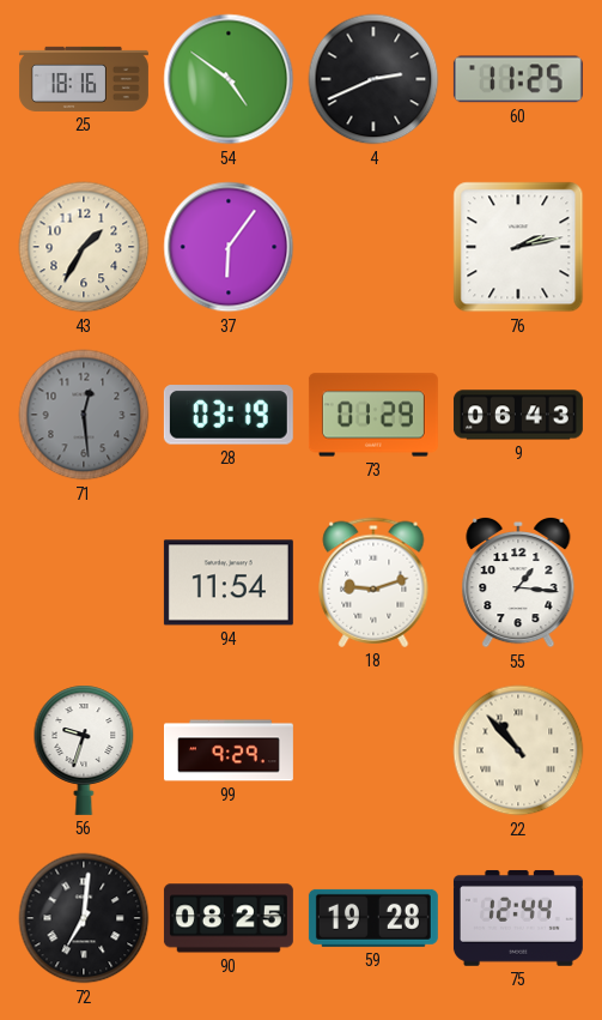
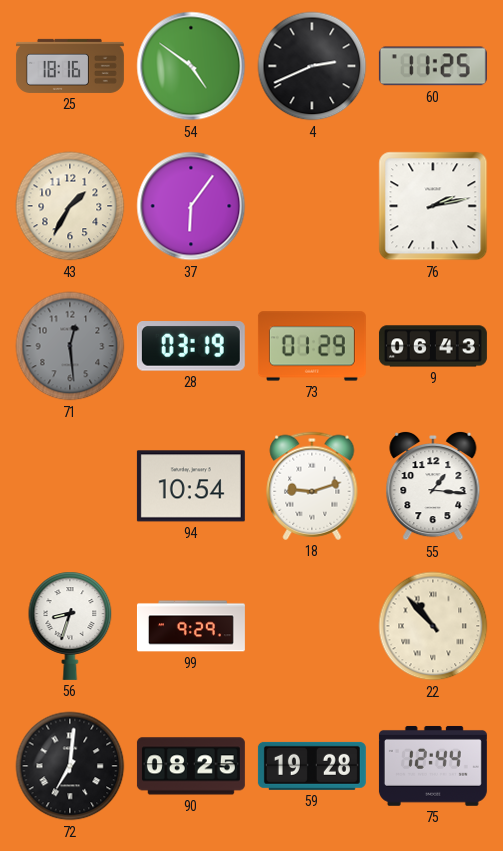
94: 11:54 -> 10:54
56: 9:33 -> 8:33
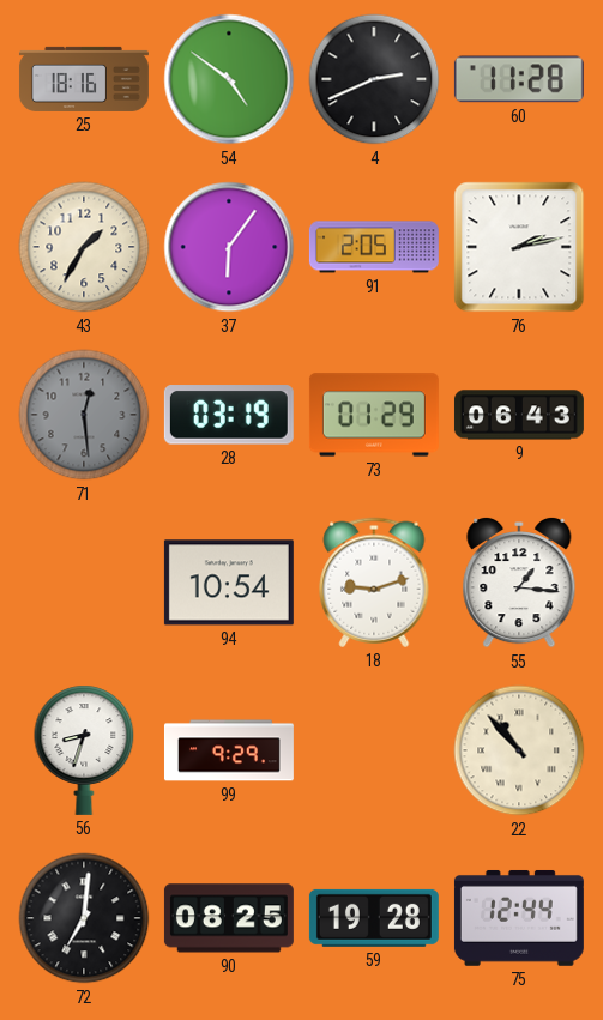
60: 11:25 -> 11:28
91: none -> 2:05
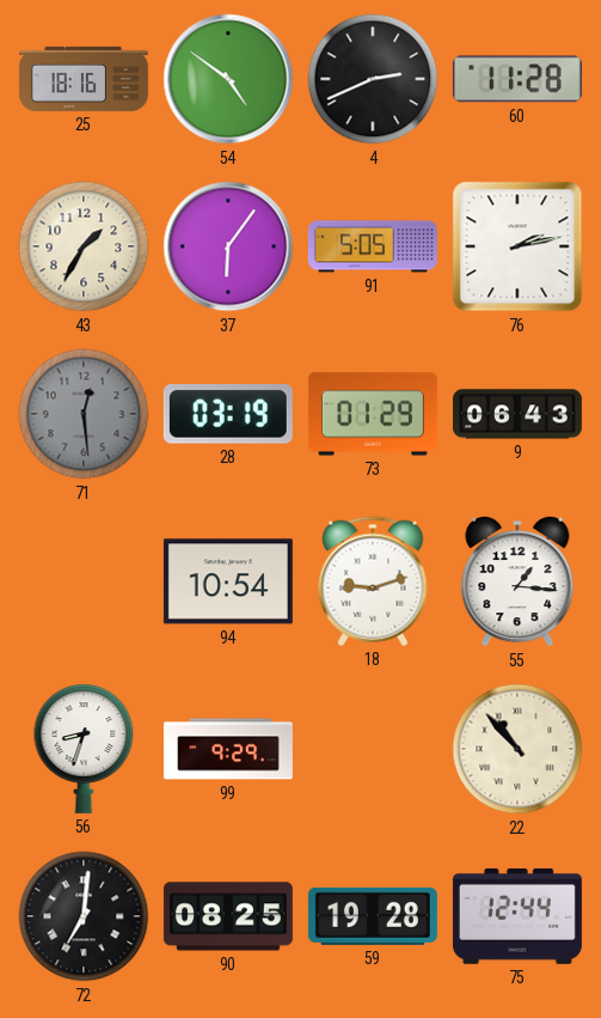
91: 2:05 -> 5:05
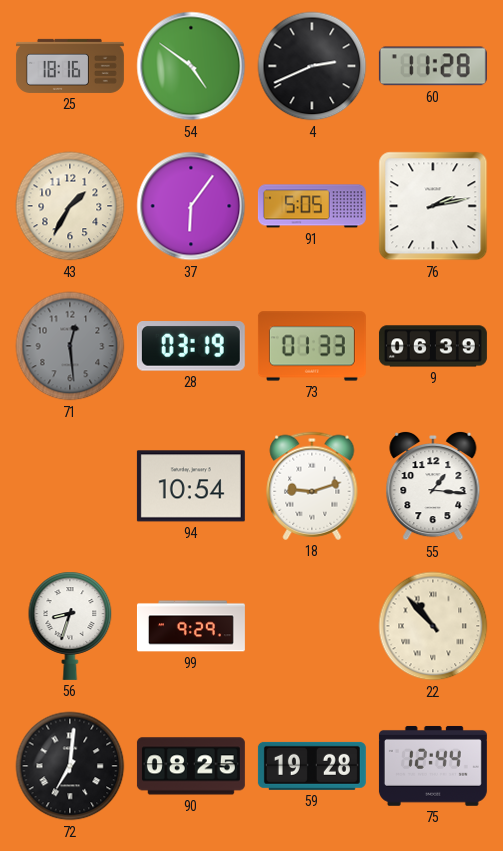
73: 01:29 -> 01:33
9: 06:43 -> 06:39
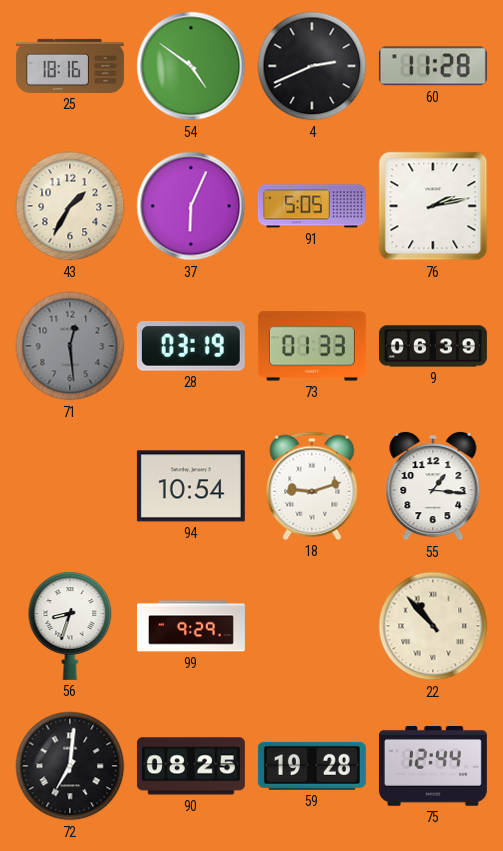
37: 6:06 -> 6:04
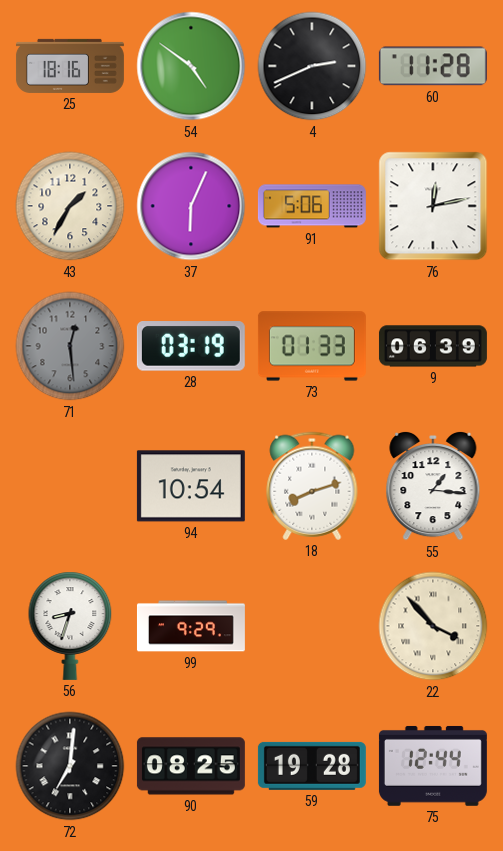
91: 5:05 -> 5:06
76: 2:13 -> 12:13
18: 9:12 -> 8:12
22: 10:53 -> 3:53
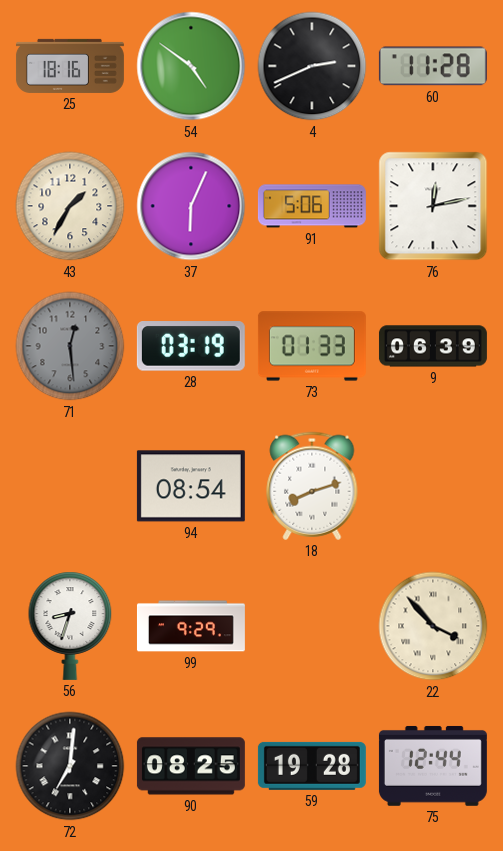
94: 10:54 -> 08:54
55: 1:16 -> none
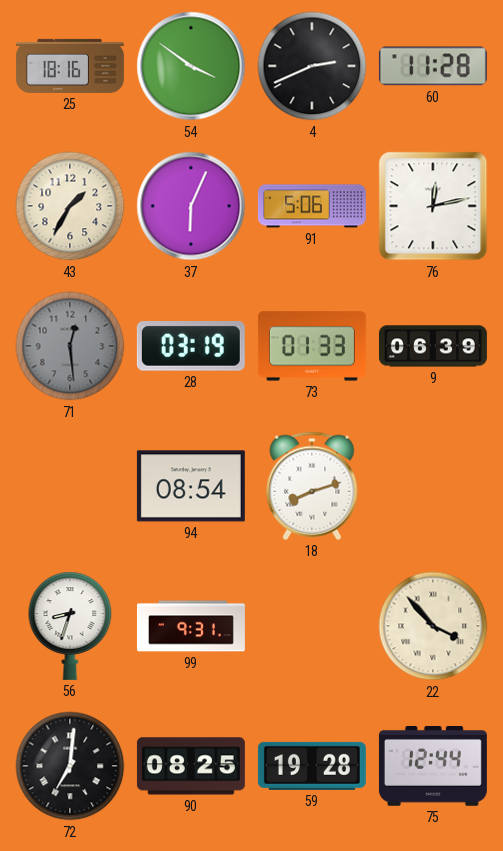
54: 4:51 -> 3:51
99: 9:29 -> 9:31
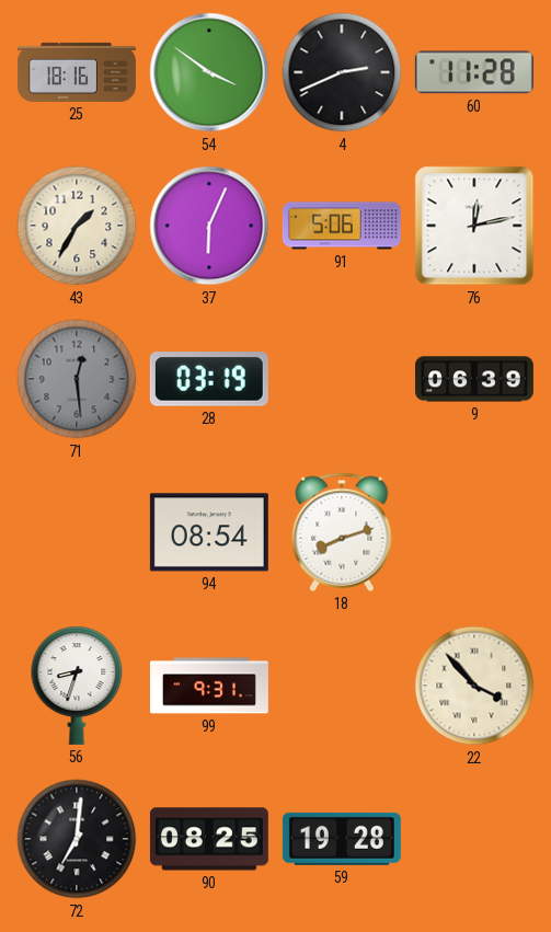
73: 01:33 -> none
75: 12:44 -> none
